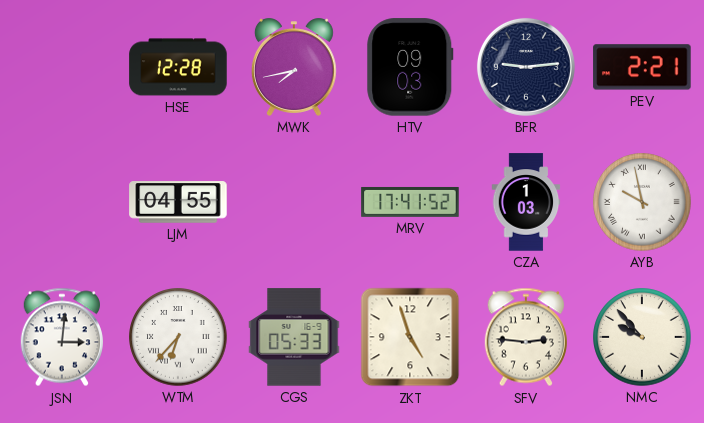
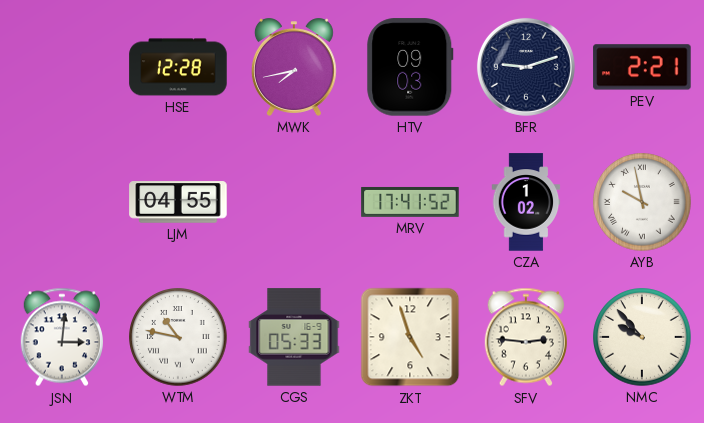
BFR: 9:14 -> 9:12
CZA: 1:03 -> 1:02
WTM: 6:37 -> 10:47
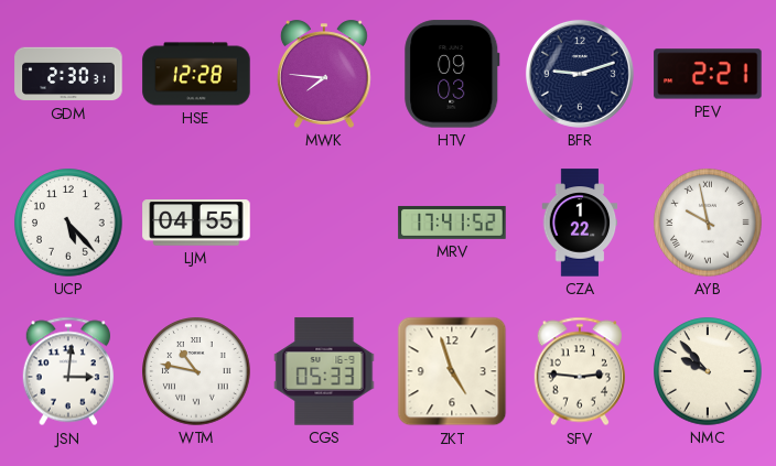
GDM: none -> 2:30
MWK: 7:43 -> 7:46
UCP: none -> 5:23
CZA: 1:02 -> 1:22
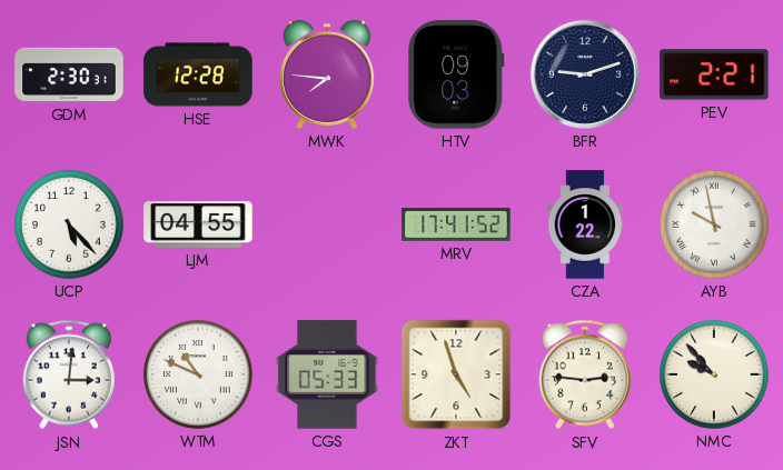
WTM: 10:47 -> 10:49
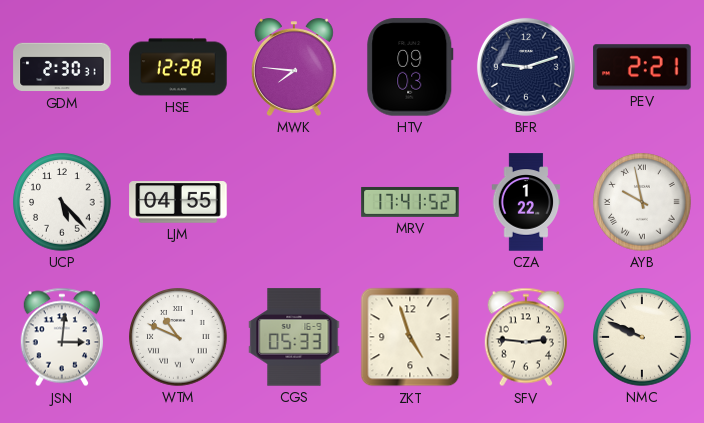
NMC: 9:53 -> 9:49
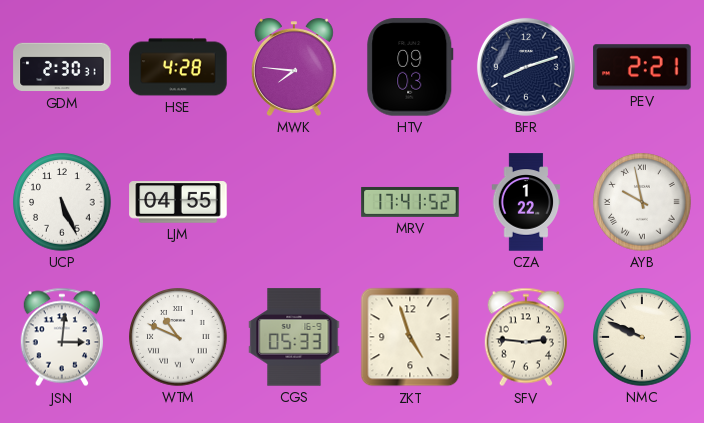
HSE: 12:28 -> 4:28
BFR: 9:12 -> 8:12
UCP: 5:23 -> 5:26
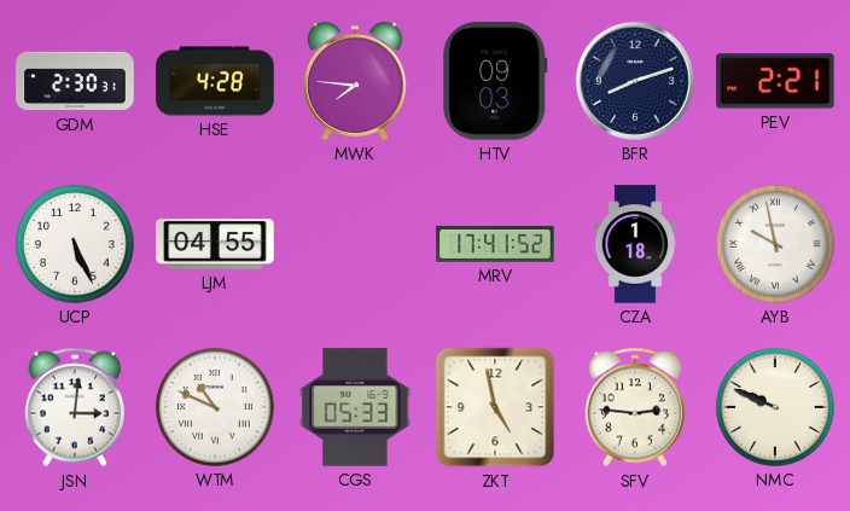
CZA: 1:22 -> 1:18
ZKT: 4:57 -> 4:58
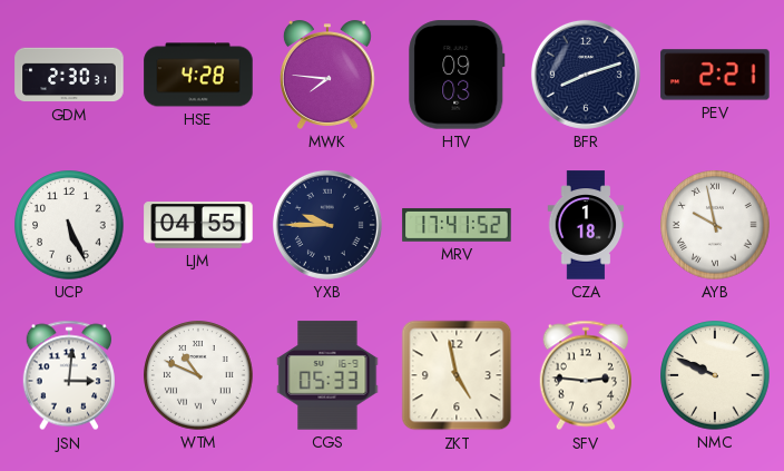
YXB: none -> 9:45
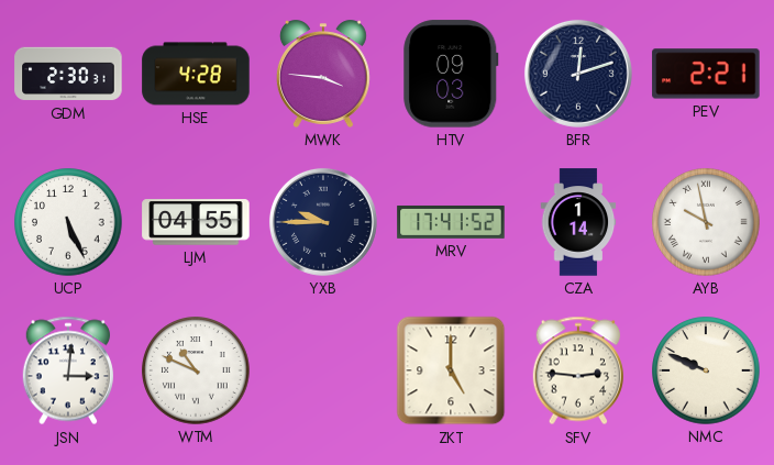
MWK: 7:46 -> 3:46
BFR: 8:12 -> 12:12
CZA: 1:18 -> 1:14
CGS: 05:33 -> none
ZKT: 4:58 -> 5:00
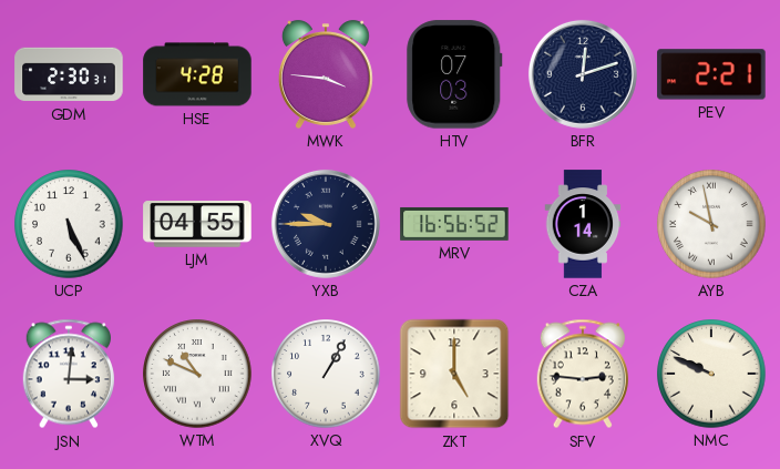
HTV: 09:03 -> 07:03
MRV: 17:41 -> 16:56
XVQ: none -> 1:05
